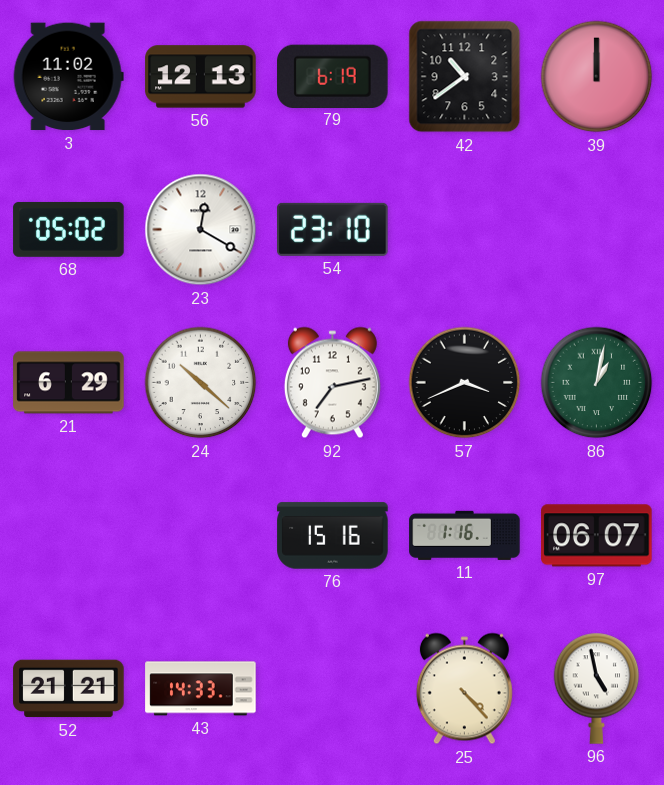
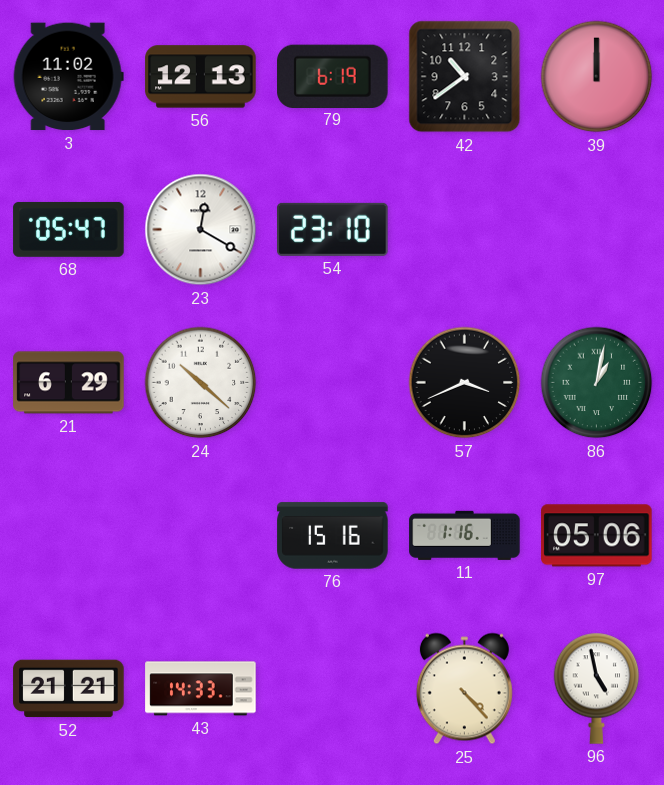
68: 05:02 -> 05:47
92: 7:13 -> none
97: 06:07 -> 05:06
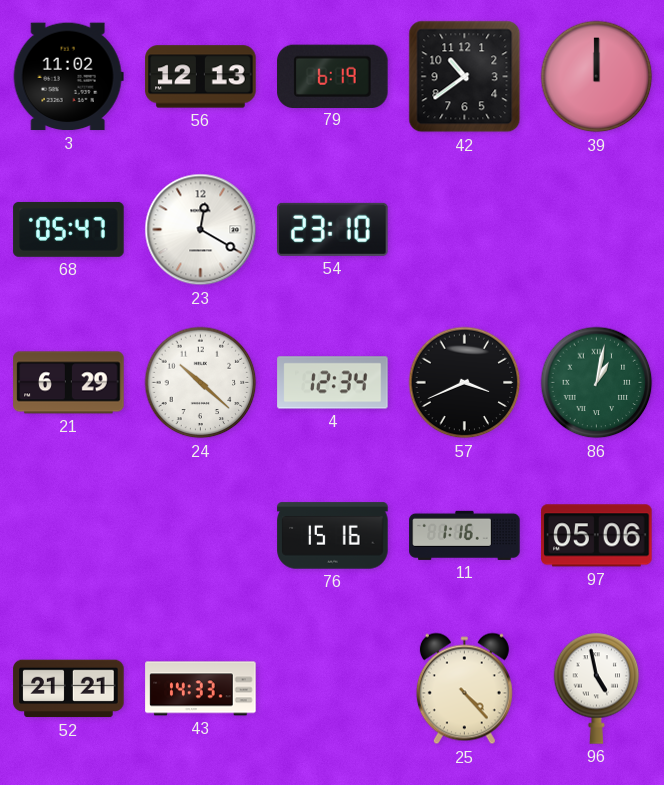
4: none -> 12:34
